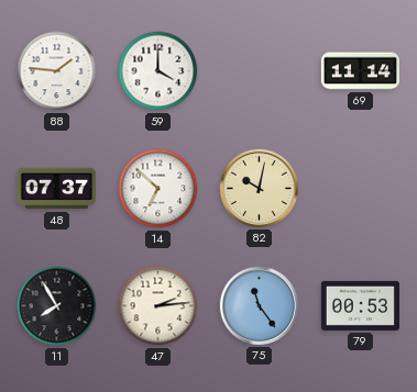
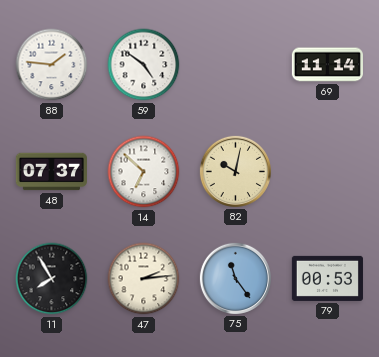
59: 4:00 -> 4:51
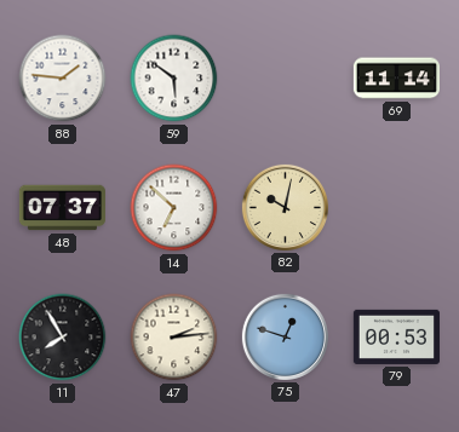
59: 4:51 -> 5:51
75: 11:24 -> 12:48
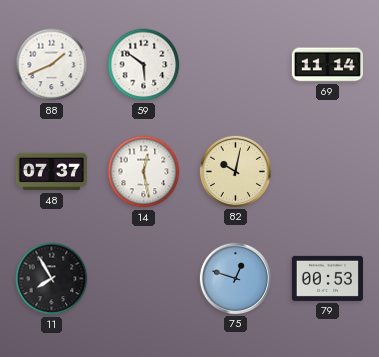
88: 1:46 -> 1:41
14: 6:52 -> 12:28
47: 2:14 -> none
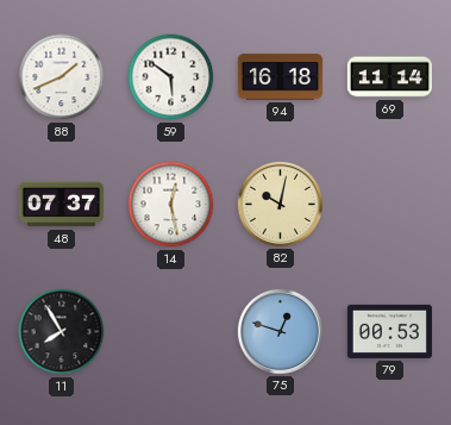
94: none -> 16:18
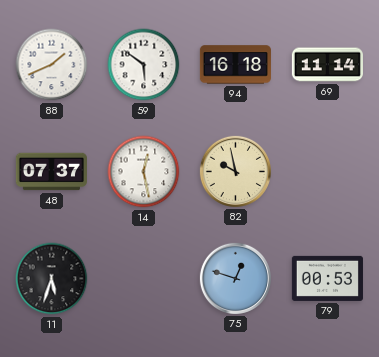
82: 10:02 -> 9:58
11: 7:55 -> 5:33
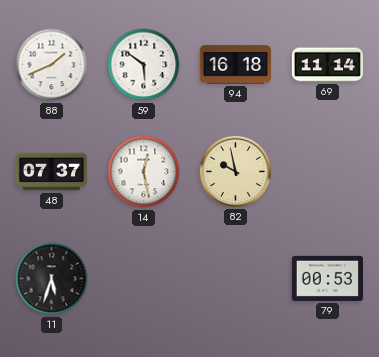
75: 12:48 -> none
